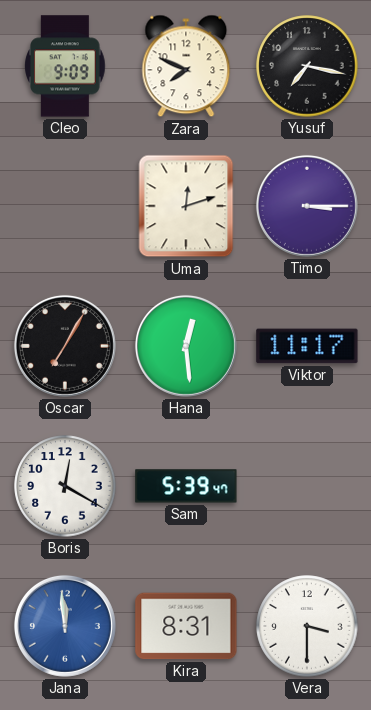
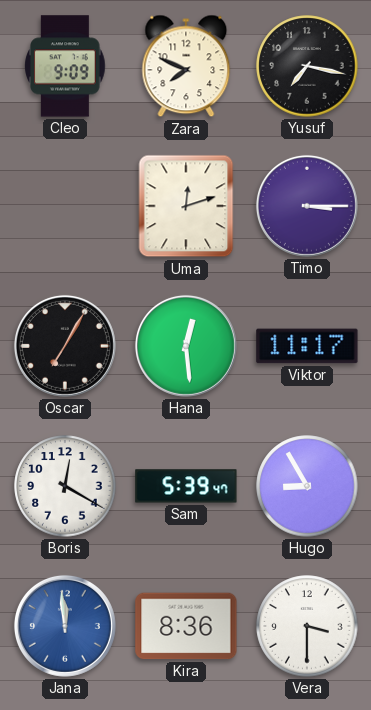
Hugo: none -> 8:55
Kira: 8:31 -> 8:36
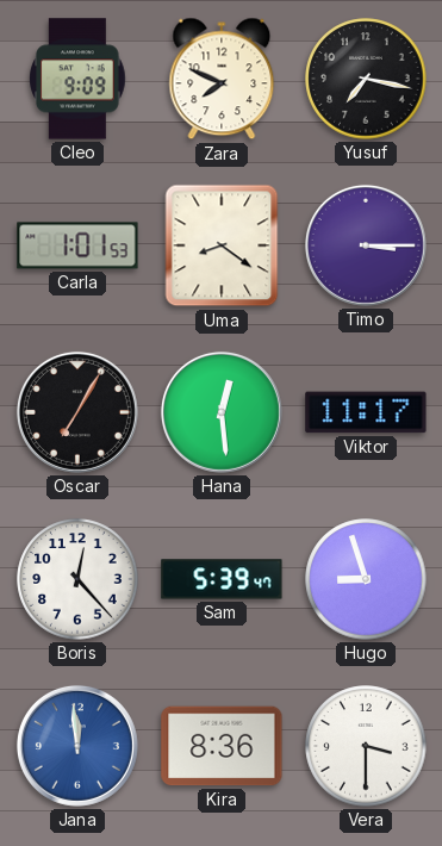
Carla: none -> 1:01
Uma: 12:12 -> 8:21
Boris: 12:20 -> 12:23
Hugo: 8:55 -> 8:57
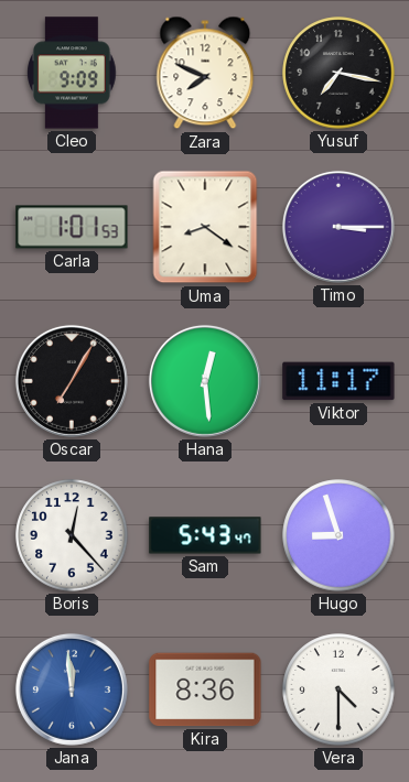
Sam: 5:39 -> 5:43
Vera: 3:30 -> 4:30
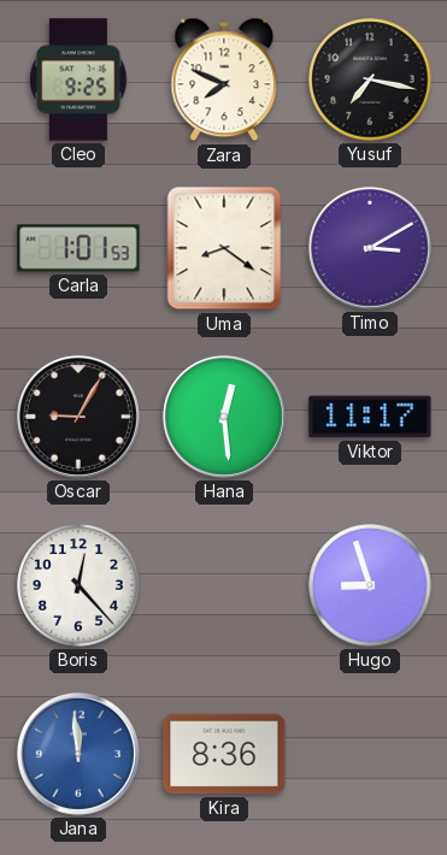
Cleo: 9:09 -> 9:25
Timo: 3:15 -> 3:10
Oscar: 7:05 -> 9:05
Sam: 5:43 -> none
Vera: 4:30 -> none
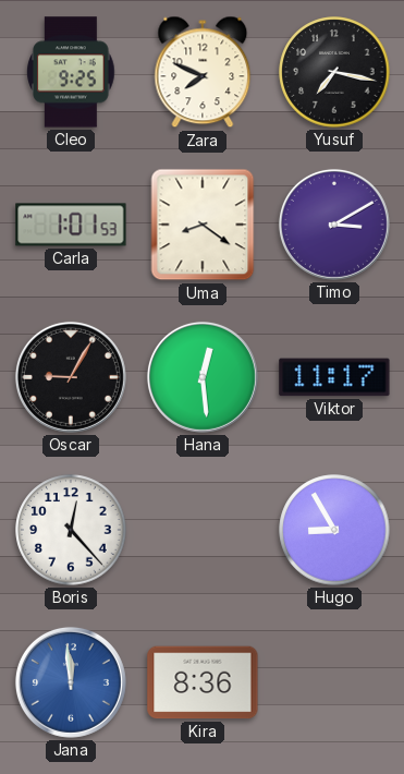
Hugo: 8:57 -> 8:55
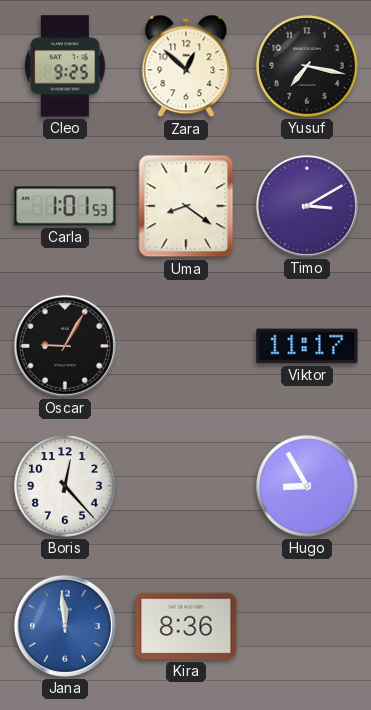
Zara: 7:49 -> 12:52
Hana: 12:29 -> none
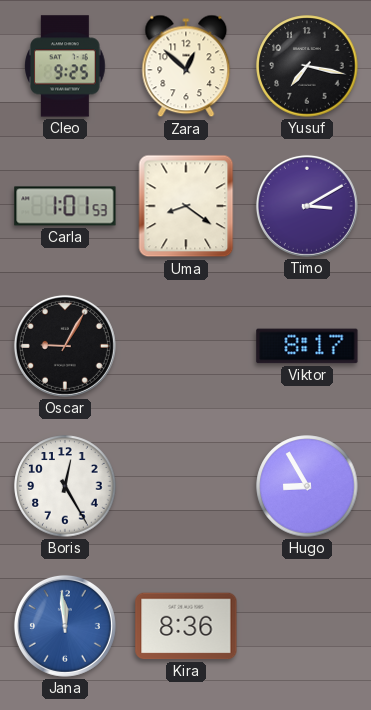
Viktor: 11:17 -> 8:17
Boris: 12:23 -> 12:25
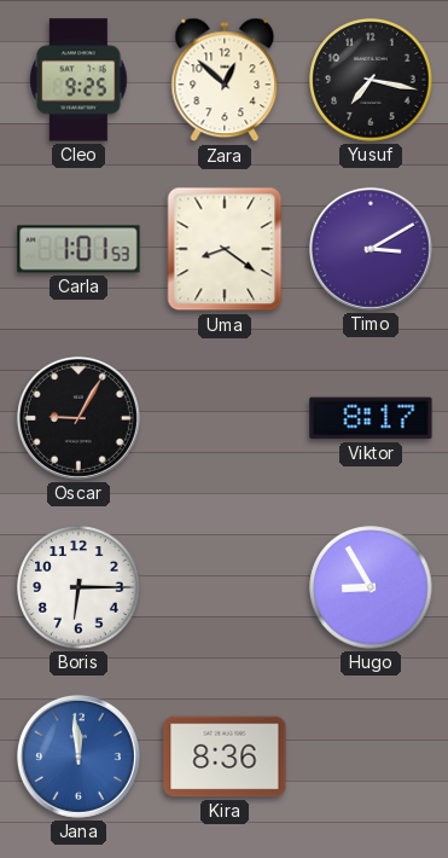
Boris: 12:25 -> 6:15
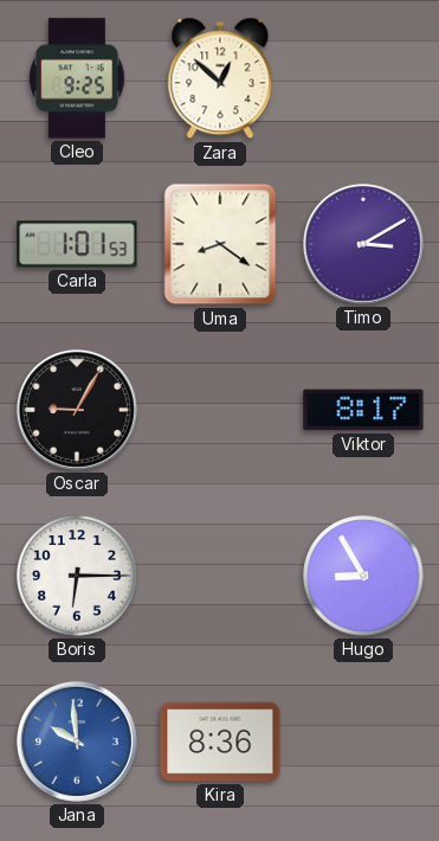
Yusuf: 7:17 -> none
Jana: 11:59 -> 9:59
